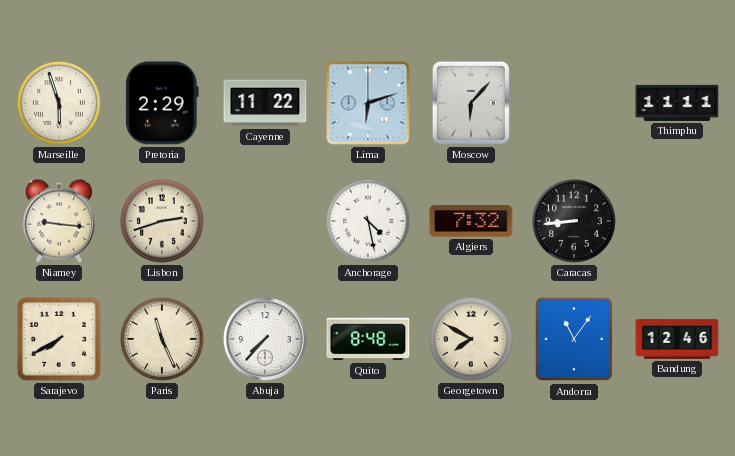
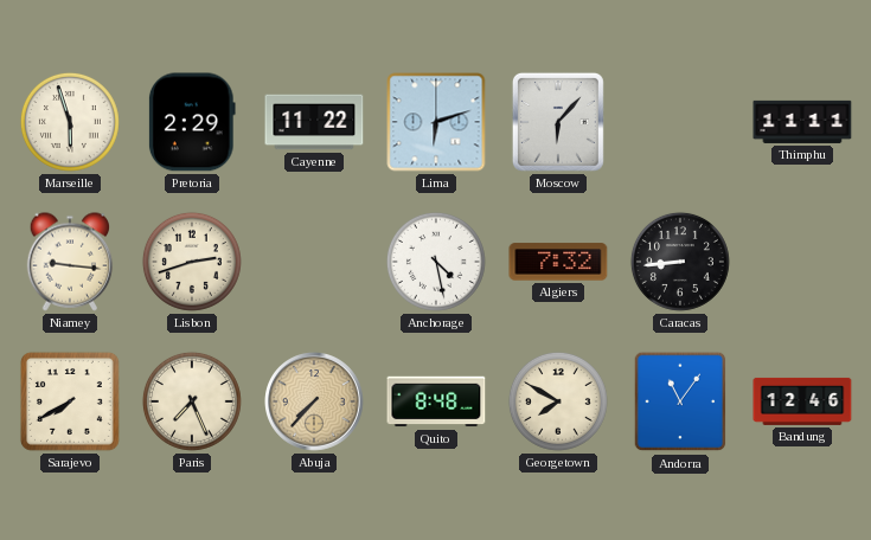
Paris: 11:26 -> 7:26
Abuja dial: white -> champagne
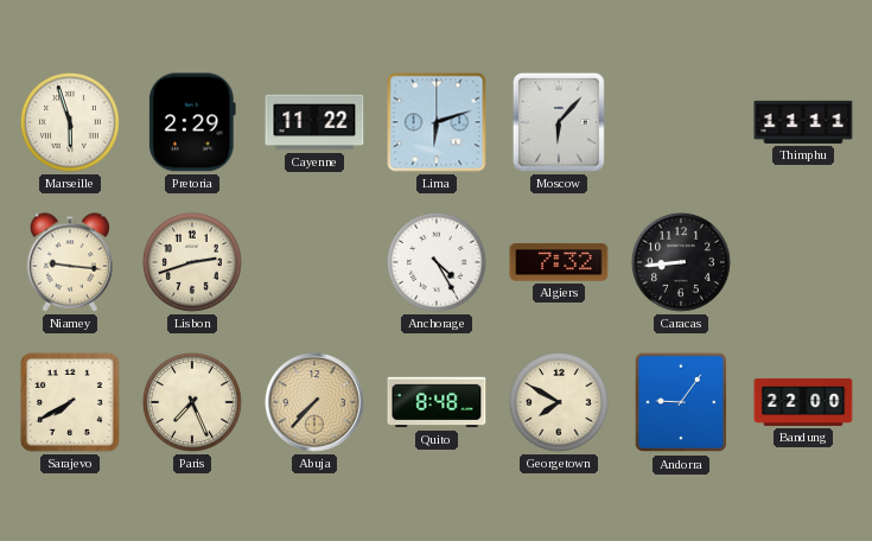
Anchorage: 4:28 -> 4:25
Andorra: 11:06 -> 9:06
Bandung: 12:46 -> 22:00
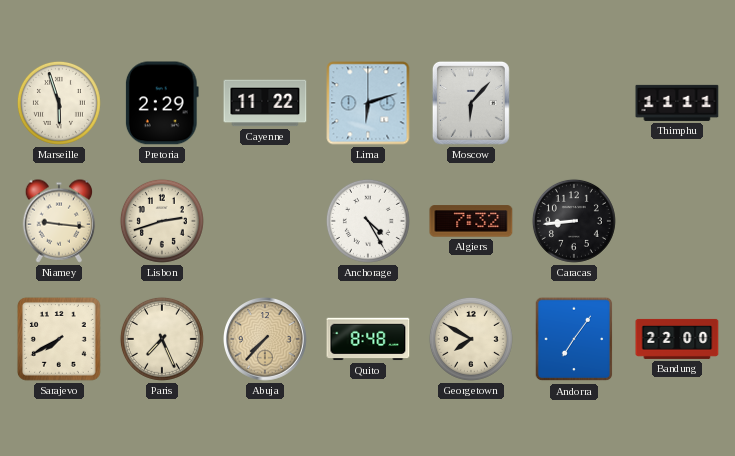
Andorra: 9:06 -> 7:06
